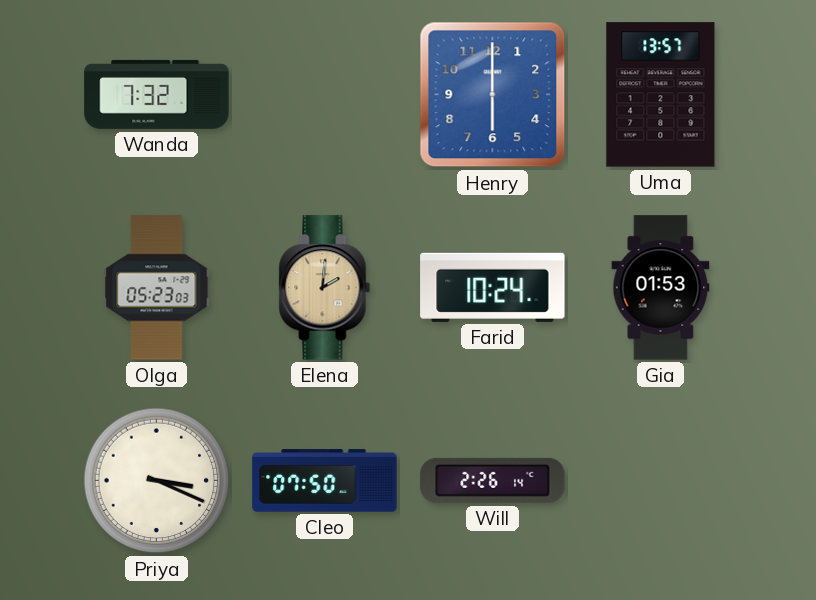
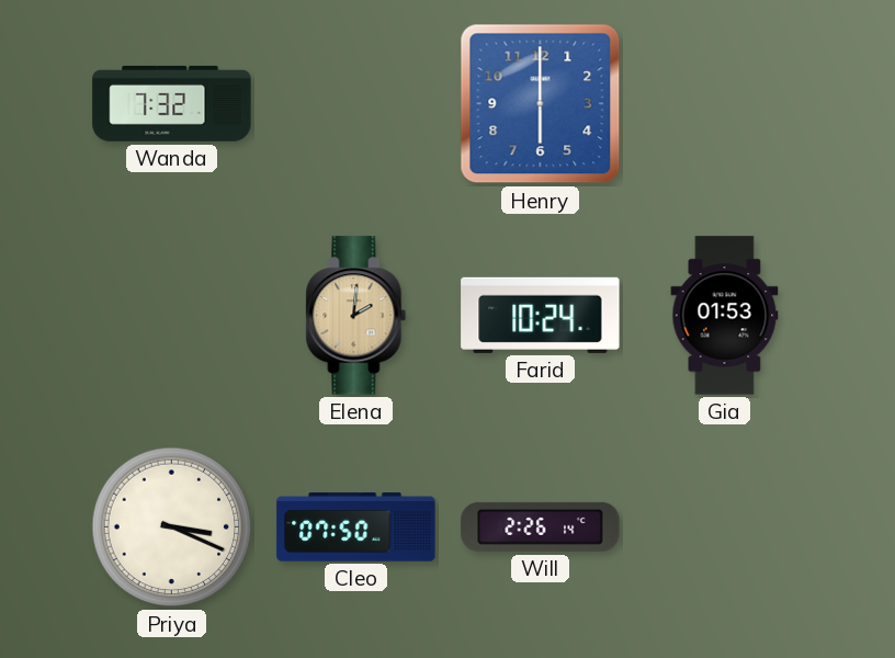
Uma: 13:57 -> none
Olga: 05:23 -> none
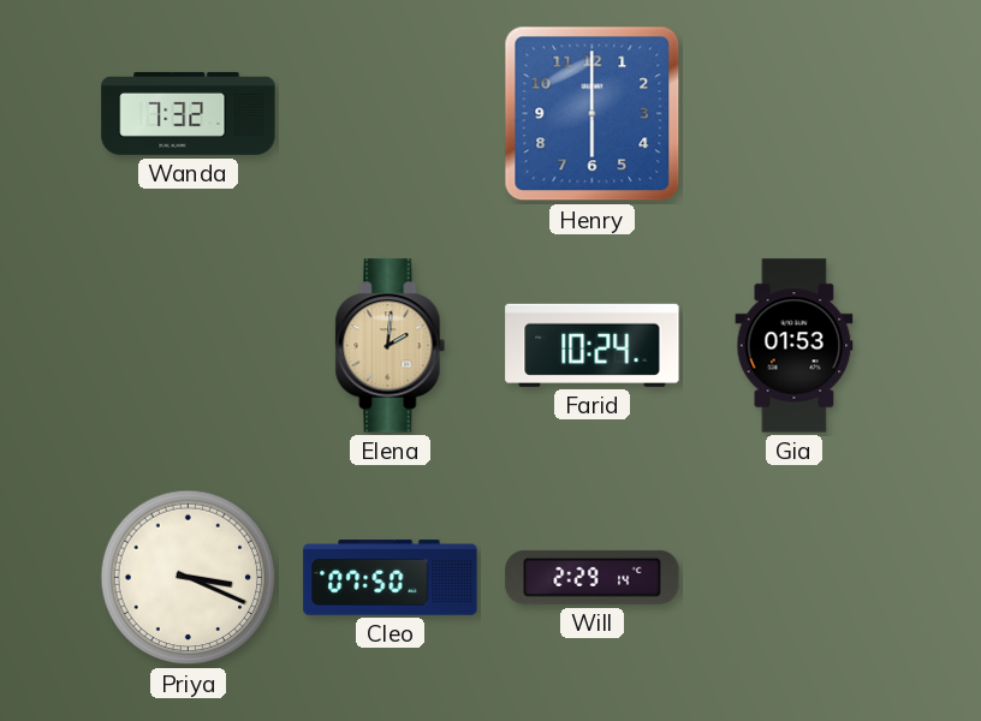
Will: 2:26 -> 2:29
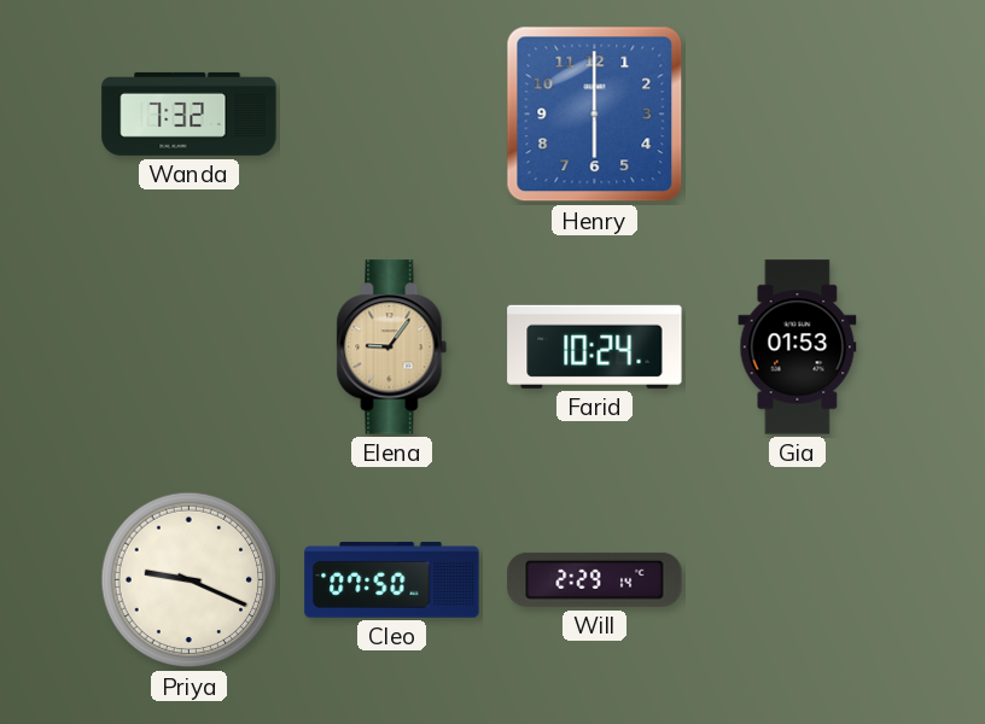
Elena: 2:01 -> 9:06
Priya: 3:19 -> 9:19
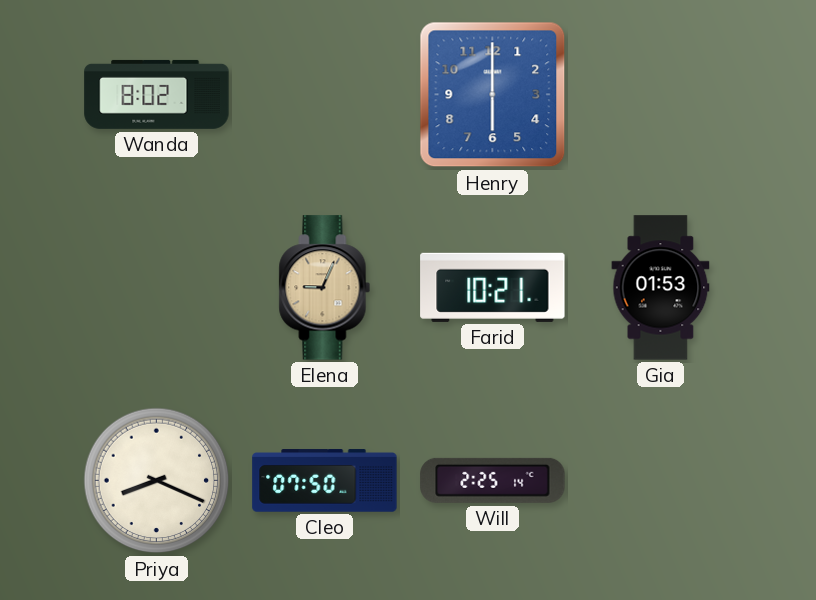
Wanda: 7:32 -> 8:02
Elena: 9:06 -> 9:04
Farid: 10:24 -> 10:21
Priya: 9:19 -> 8:19
Will: 2:29 -> 2:25
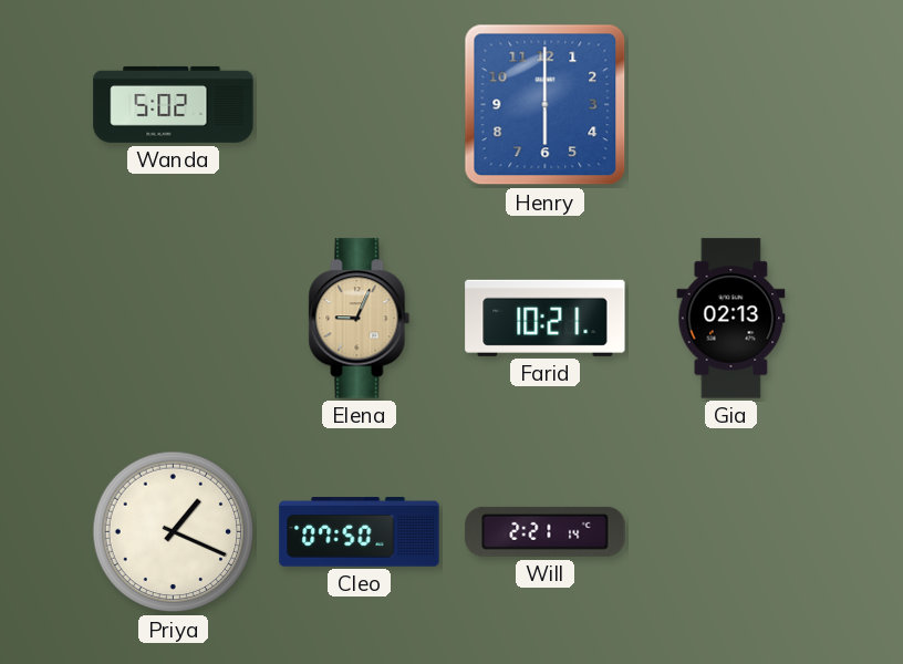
Wanda: 8:02 -> 5:02
Gia: 01:53 -> 02:13
Priya: 8:19 -> 1:19
Will: 2:25 -> 2:21
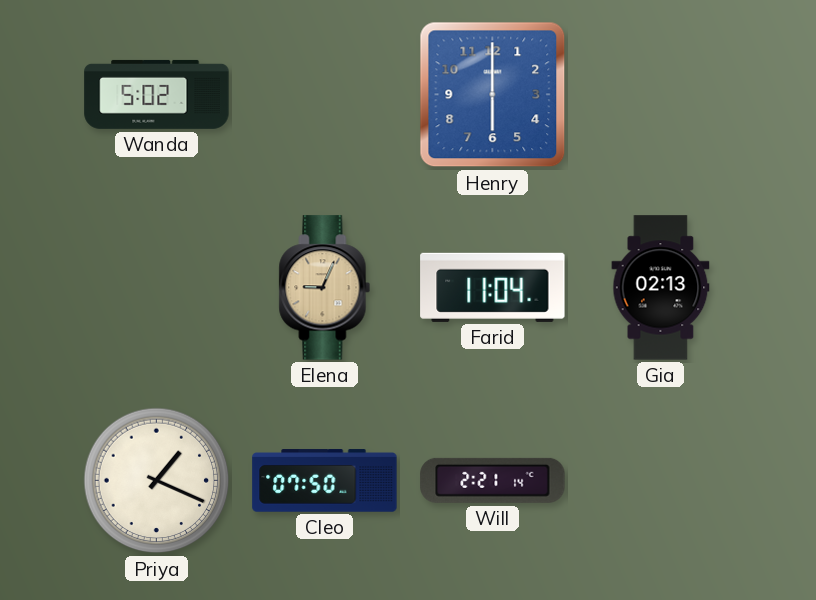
Farid: 10:21 -> 11:04
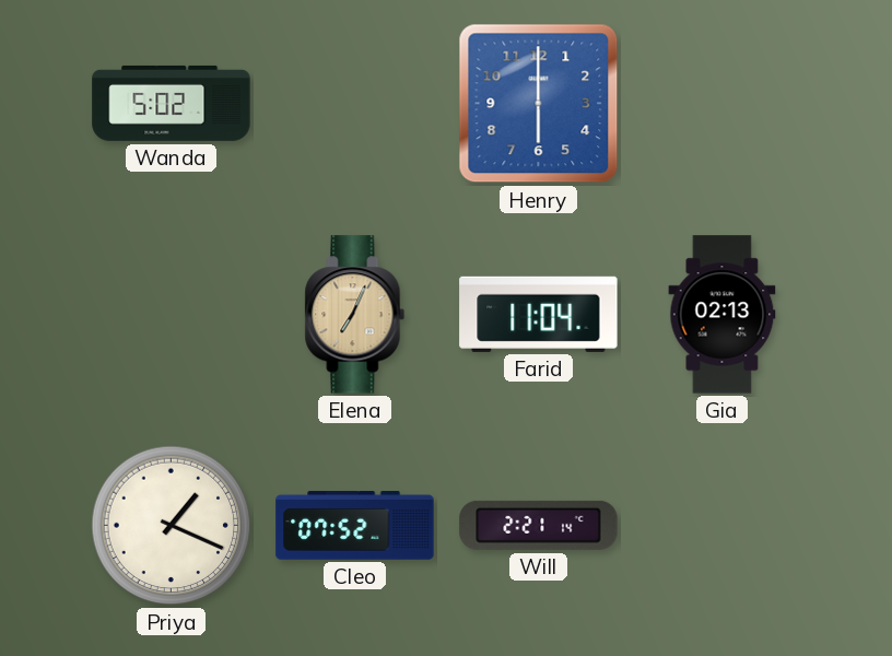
Elena: 9:04 -> 7:04
Cleo: 07:50 -> 07:52
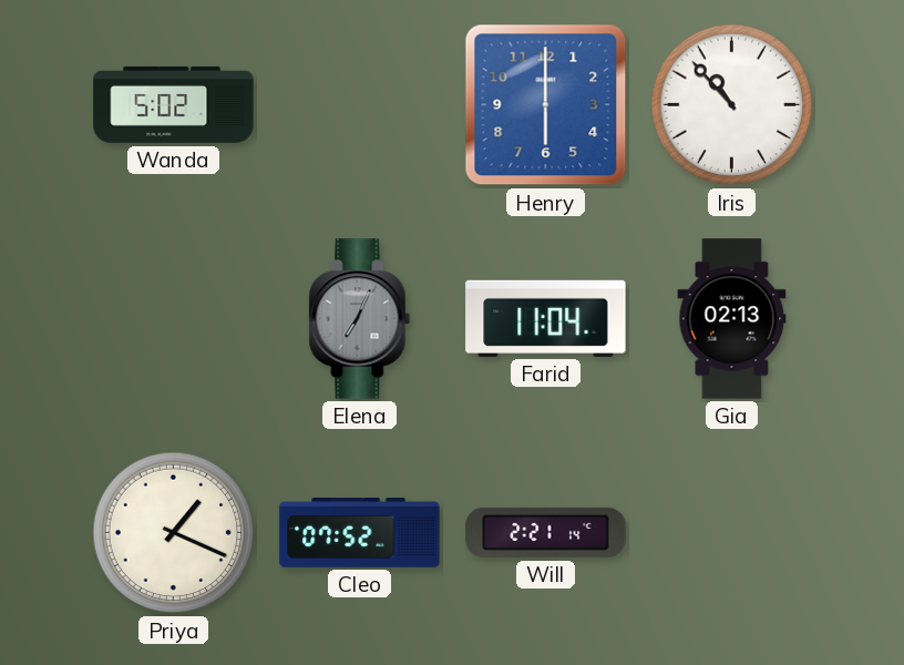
Iris: none -> 10:53
Elena dial: champagne -> grey
